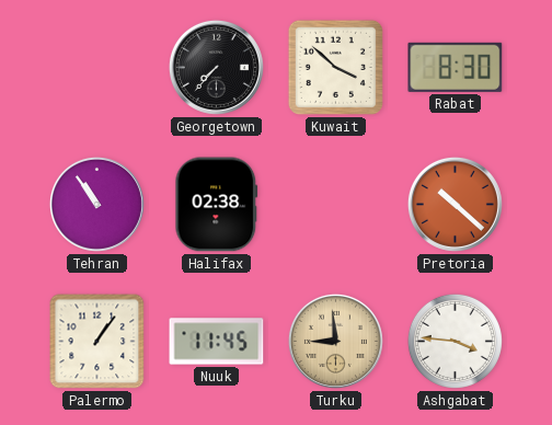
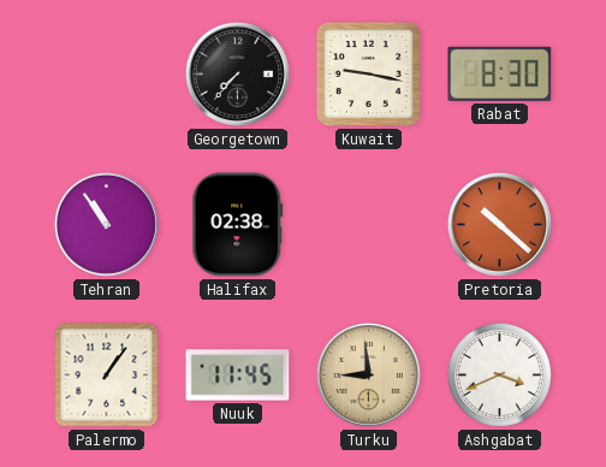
Kuwait: 3:52 -> 9:17
Ashgabat: 3:46 -> 3:41
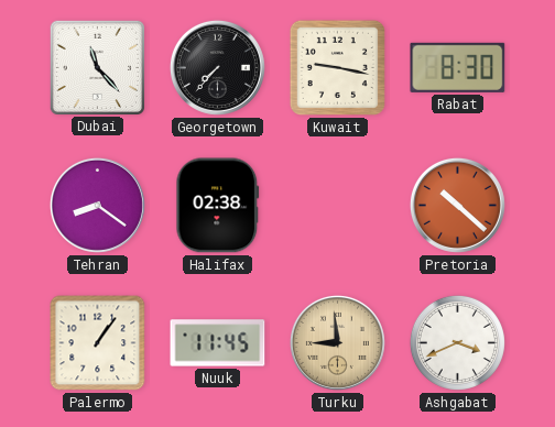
Dubai: none -> 11:23
Tehran: 10:54 -> 8:21
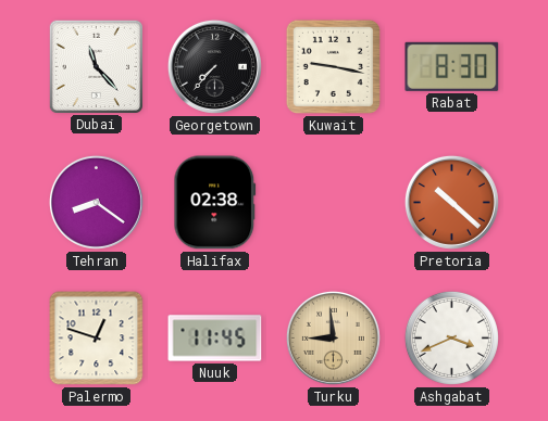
Palermo: 1:06 -> 12:48
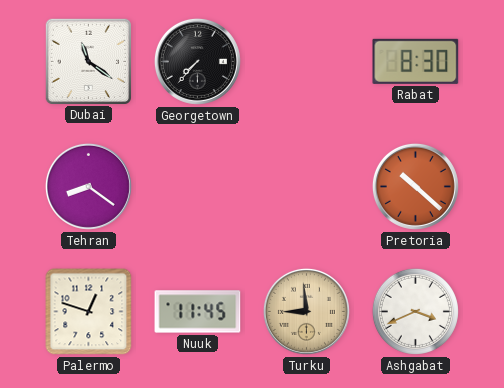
Dubai: 11:23 -> 11:21
Kuwait: 9:17 -> none
Halifax: 02:38 -> none
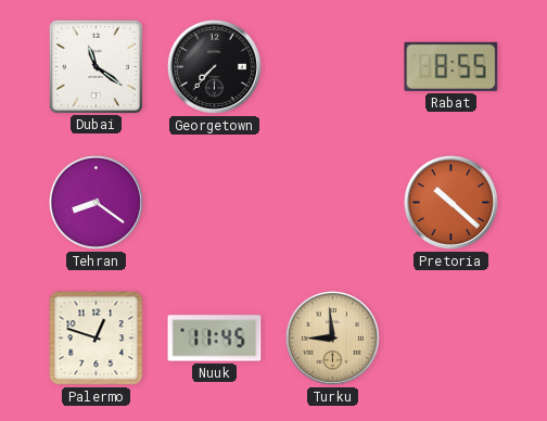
Rabat: 8:30 -> 8:55
Ashgabat: 3:41 -> none
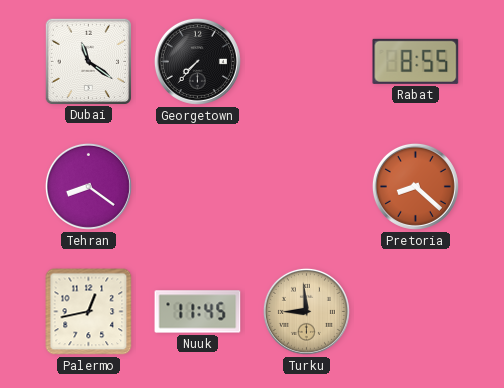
Pretoria: 10:22 -> 8:22
Palermo: 12:48 -> 12:43
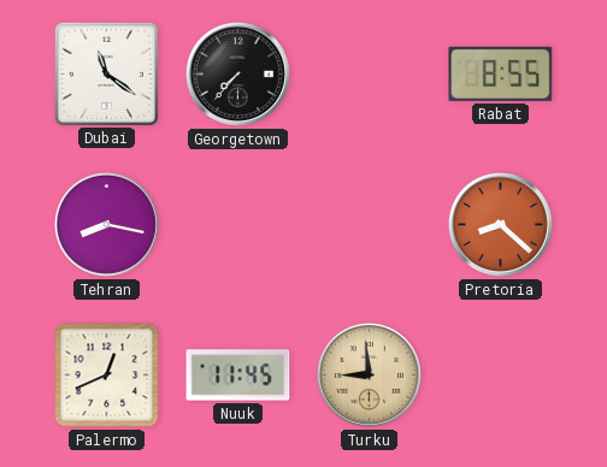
Tehran: 8:21 -> 8:17
Palermo: 12:43 -> 12:41
